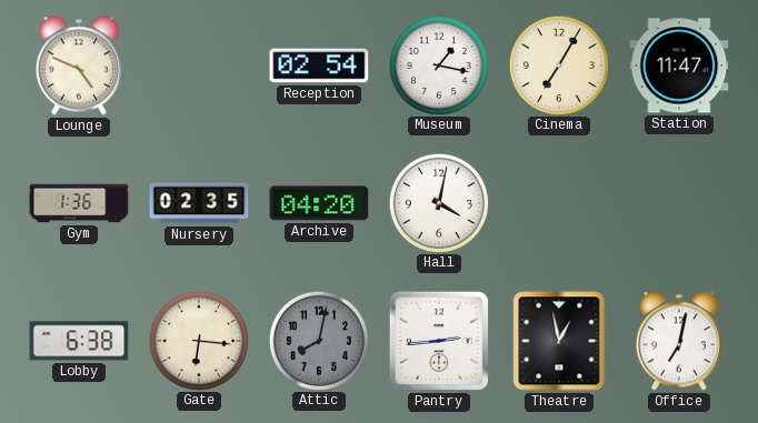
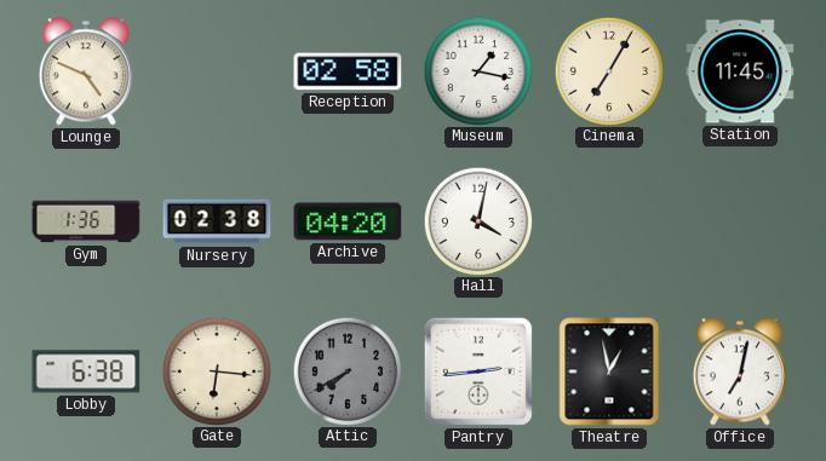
Reception: 02:54 -> 02:58
Station: 11:47 -> 11:45
Nursery: 02:35 -> 02:38
Attic: 8:02 -> 7:40
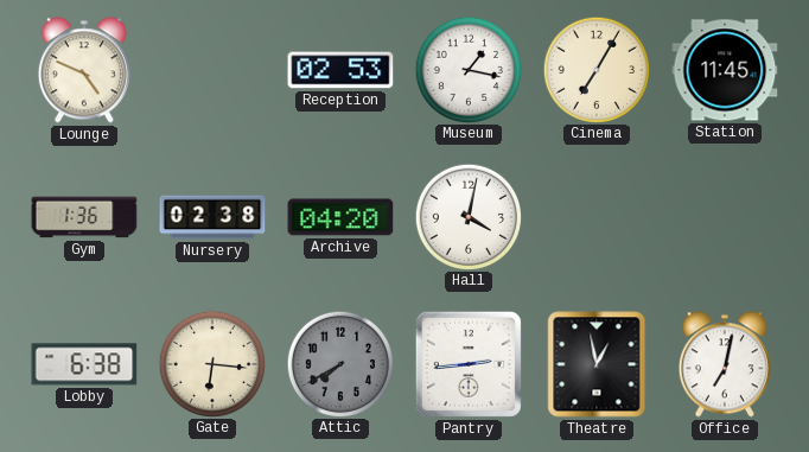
Reception: 02:58 -> 02:53
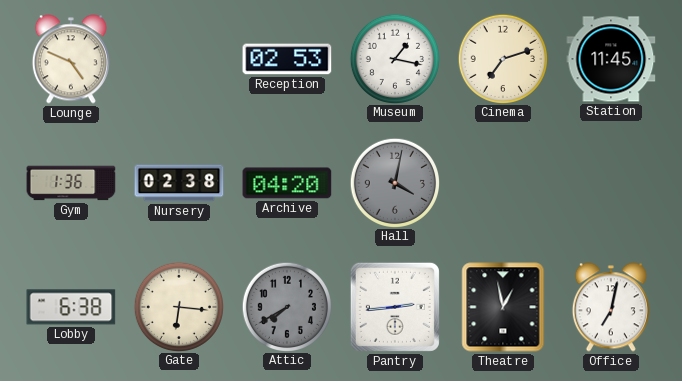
Cinema: 7:05 -> 7:12
Hall dial: white -> grey
